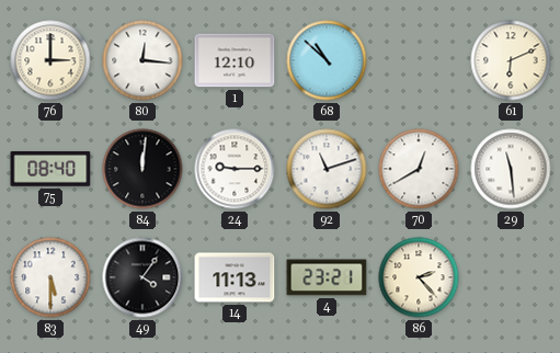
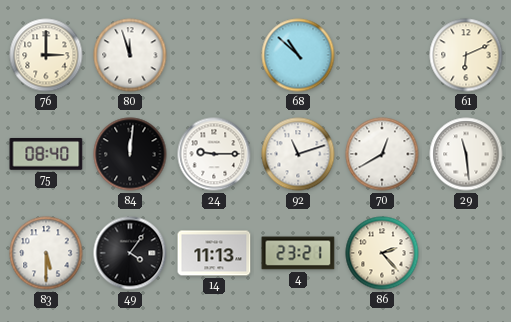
80: 12:16 -> 11:57
1: 12:10 -> none
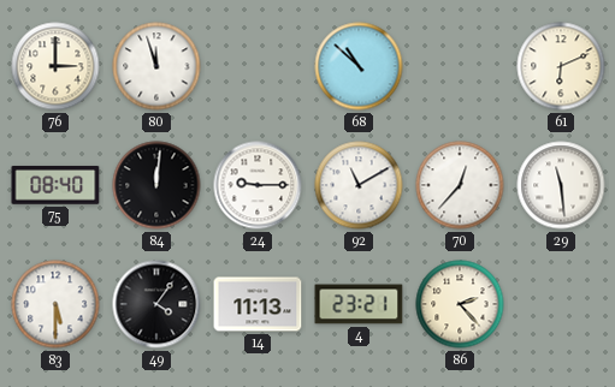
92: 11:12 -> 11:10
70: 12:40 -> 12:37
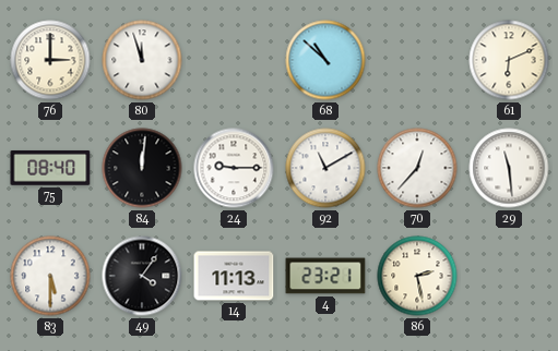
86: 2:23 -> 2:28
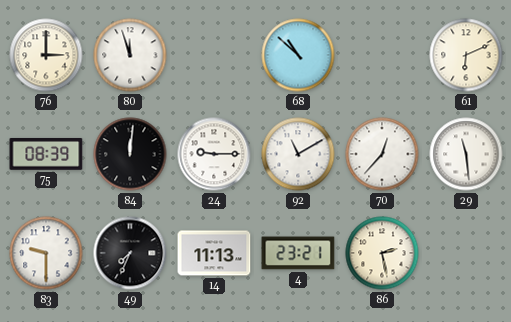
75: 08:40 -> 08:39
83: 5:30 -> 9:30
49: 4:06 -> 7:34
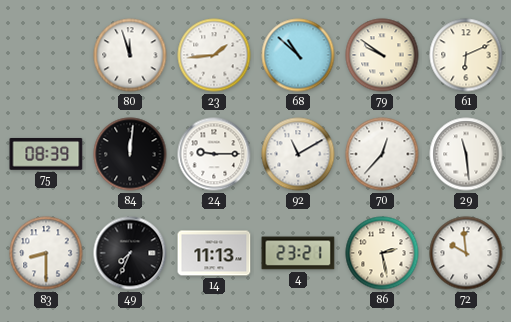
76: 3:00 -> none
23: none -> 1:44
79: none -> 9:51
83: 9:30 -> 8:30
72: none -> 9:59
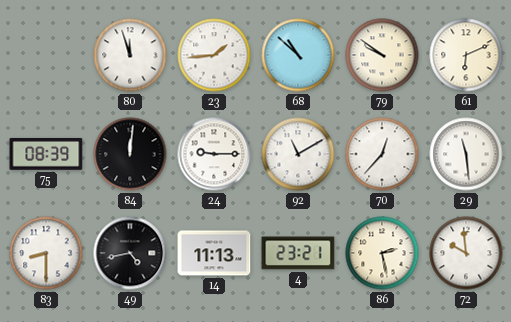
49: 7:34 -> 4:43
